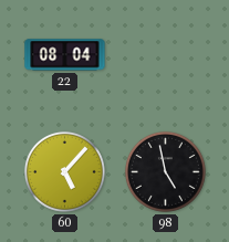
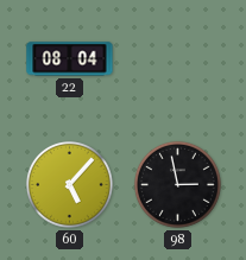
98: 4:58 -> 2:58
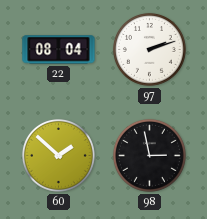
97: none -> 2:12
60: 5:07 -> 1:52
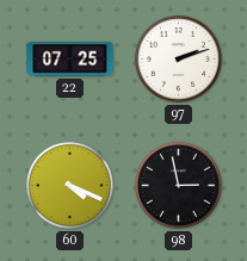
22: 08:04 -> 07:25
60: 1:52 -> 4:19
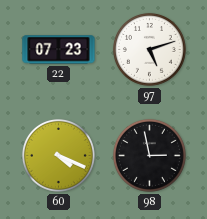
22: 07:25 -> 07:23
97: 2:12 -> 5:12
